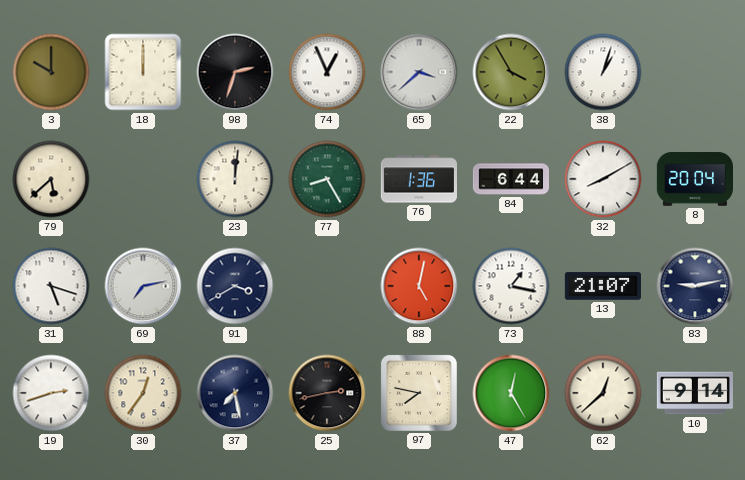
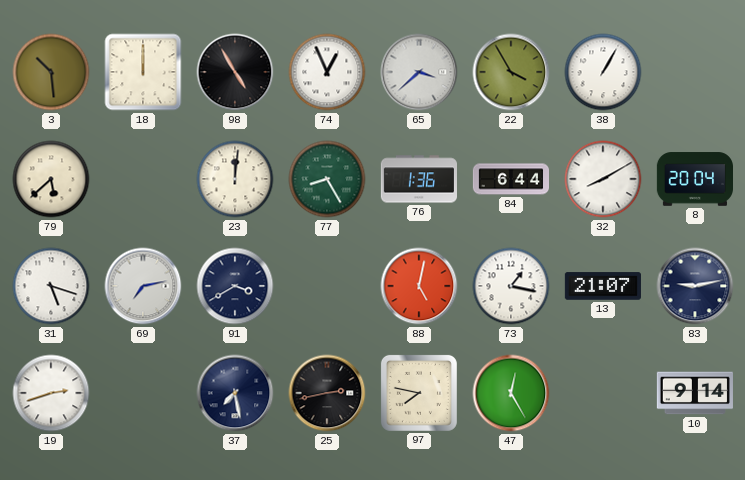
3: 10:00 -> 10:29
98: 2:33 -> 4:55
38: 1:03 -> 1:05
30: 12:36 -> none
62: 12:38 -> none
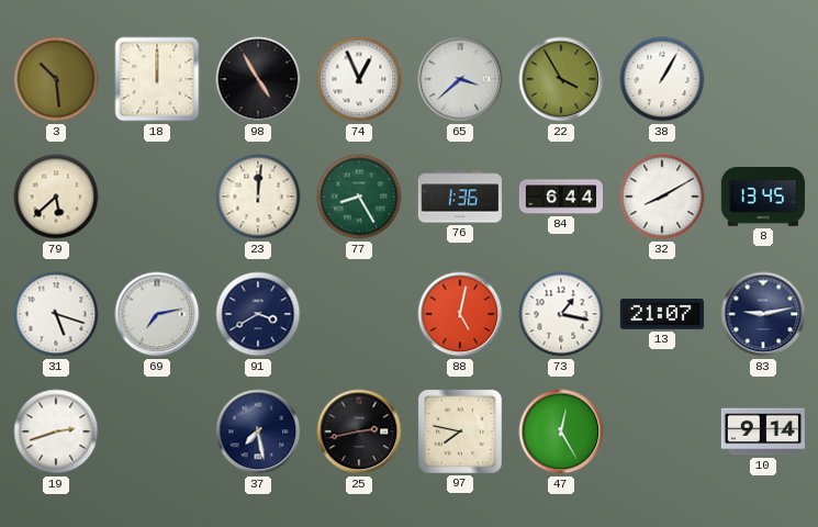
8: 20:04 -> 13:45
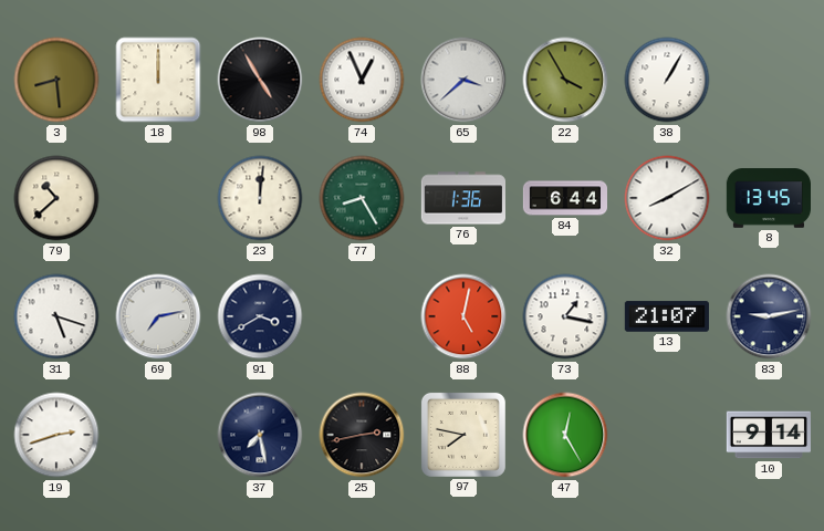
3: 10:29 -> 8:29
79: 5:38 -> 10:38
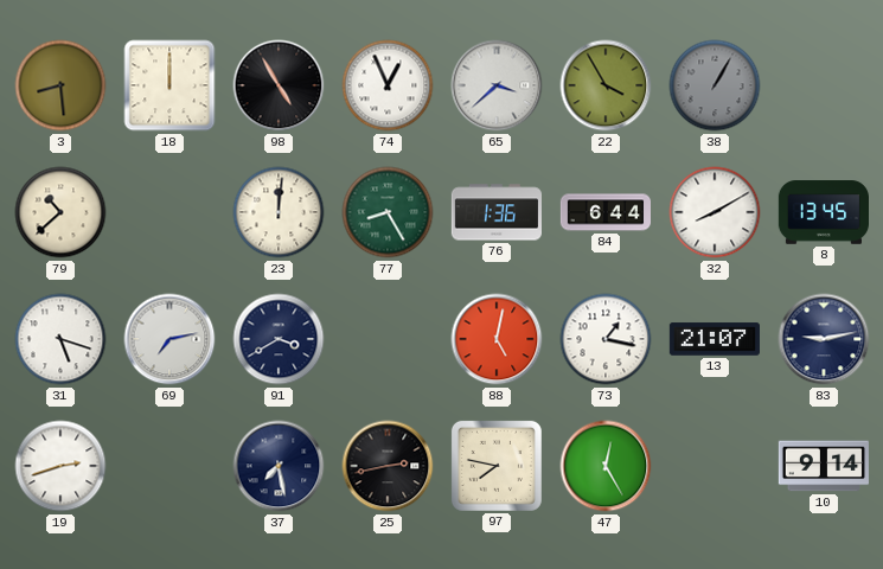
38 dial: white -> grey
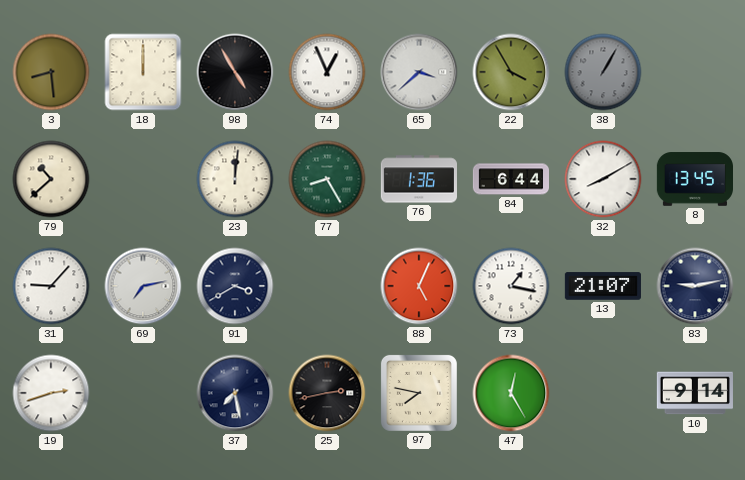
31: 5:18 -> 9:07
88: 5:02 -> 5:04
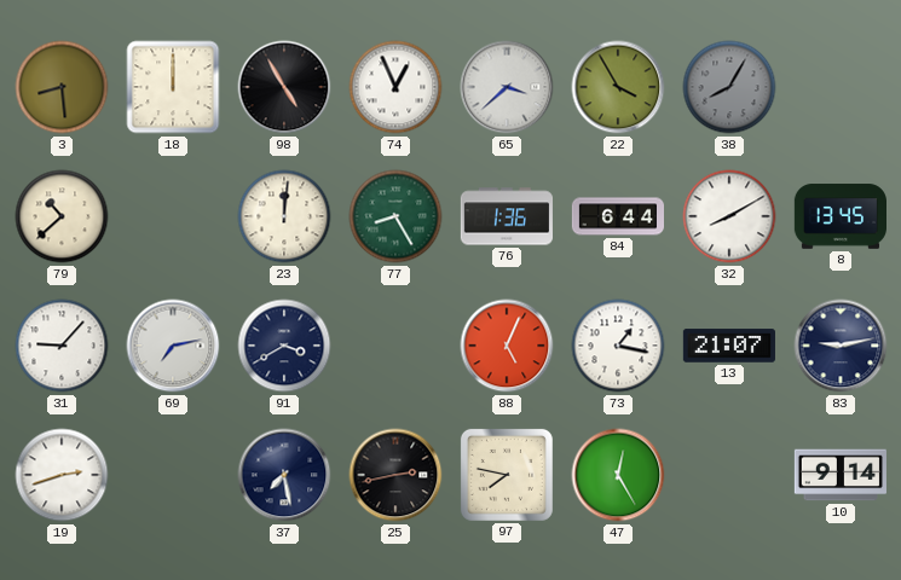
38: 1:05 -> 8:05
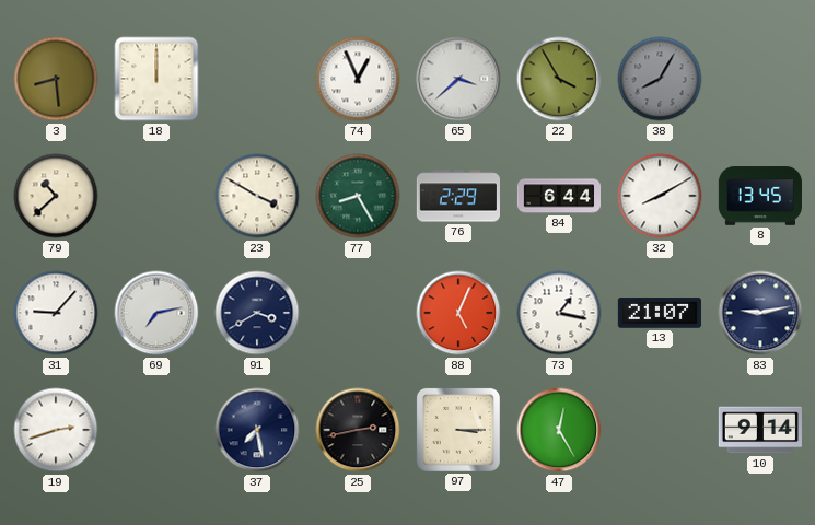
98: 4:55 -> none
23: 12:01 -> 3:50
76: 1:36 -> 2:29
97: 7:47 -> 3:15
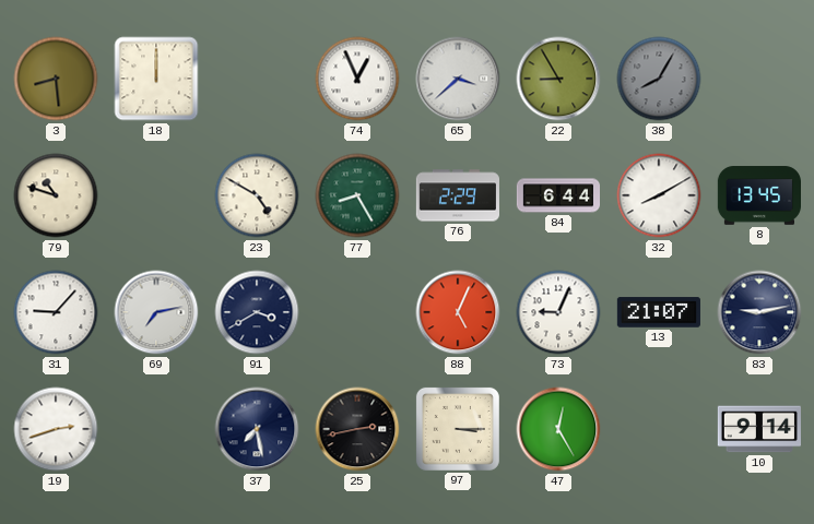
22: 3:55 -> 8:55
79: 10:38 -> 10:48
23: 3:50 -> 4:50
73: 1:17 -> 9:04
